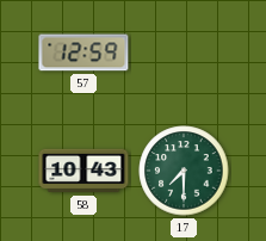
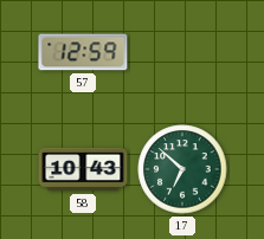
17: 7:30 -> 6:52
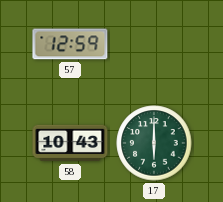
17: 6:52 -> 6:00
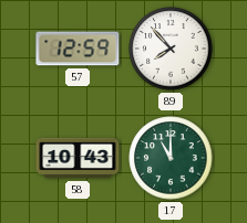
89: none -> 7:53
17: 6:00 -> 11:00
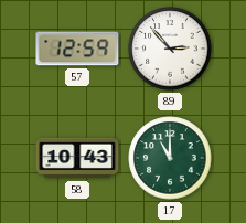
89: 7:53 -> 2:53
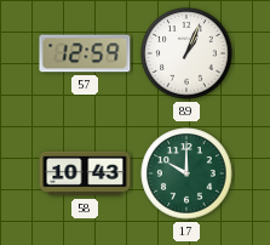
89: 2:53 -> 1:04
17: 11:00 -> 10:00
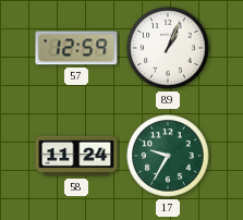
58: 10:43 -> 11:24
17: 10:00 -> 9:35
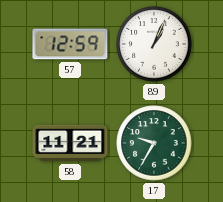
58: 11:24 -> 11:21
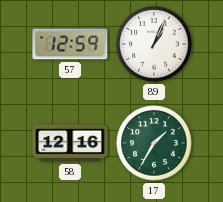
58: 11:21 -> 12:16
17: 9:35 -> 1:35
